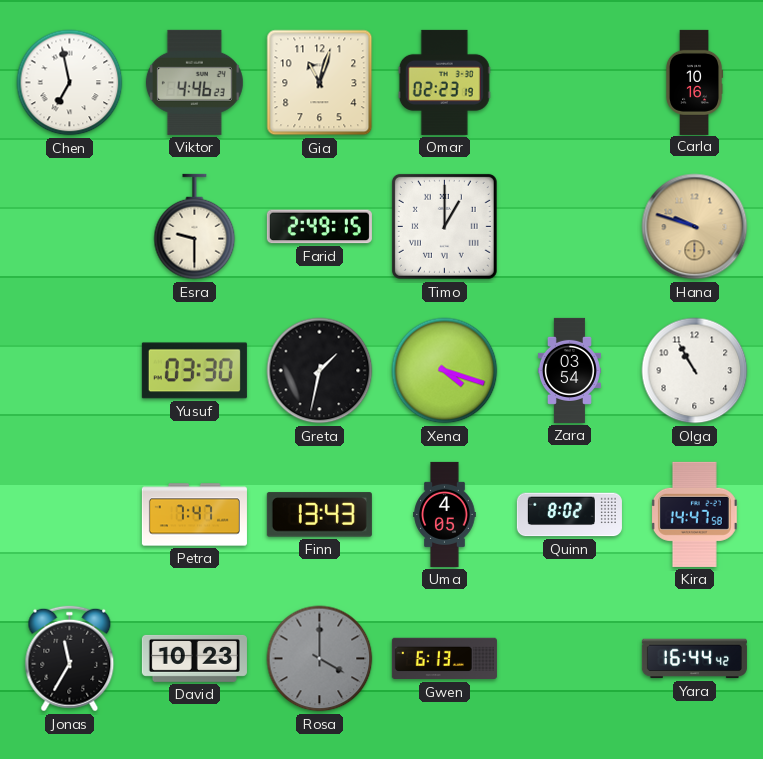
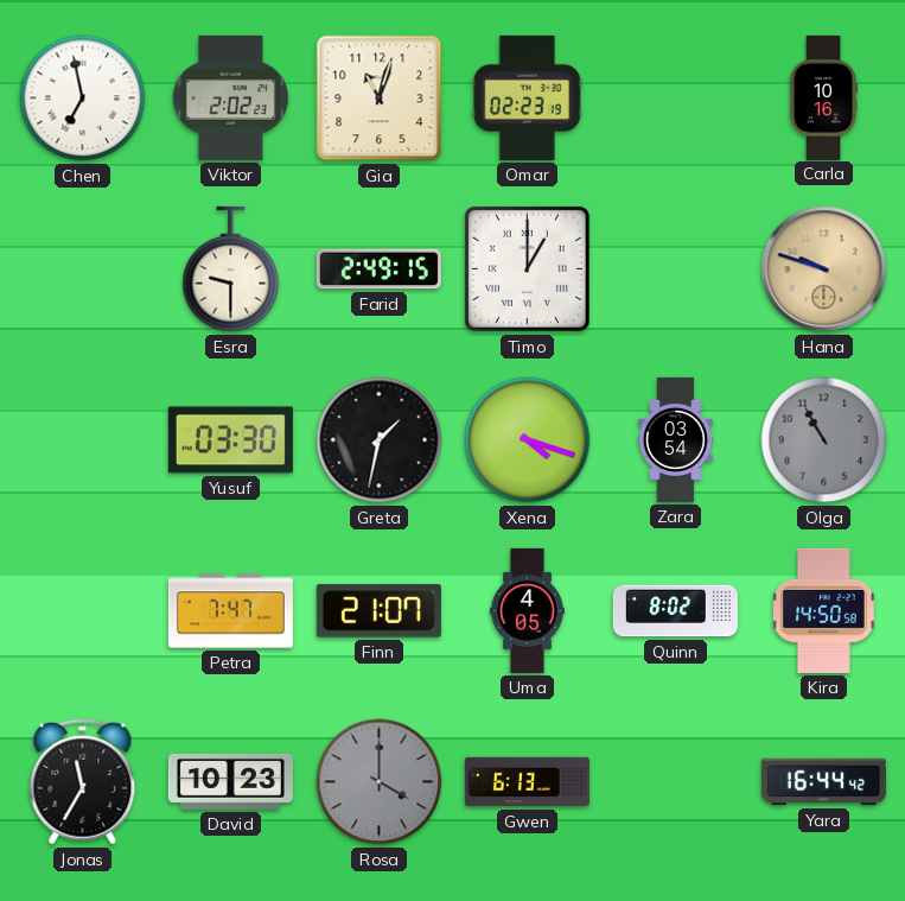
Viktor: 4:46 -> 2:02
Olga dial: white -> grey
Finn: 13:43 -> 21:07
Kira: 14:47 -> 14:50
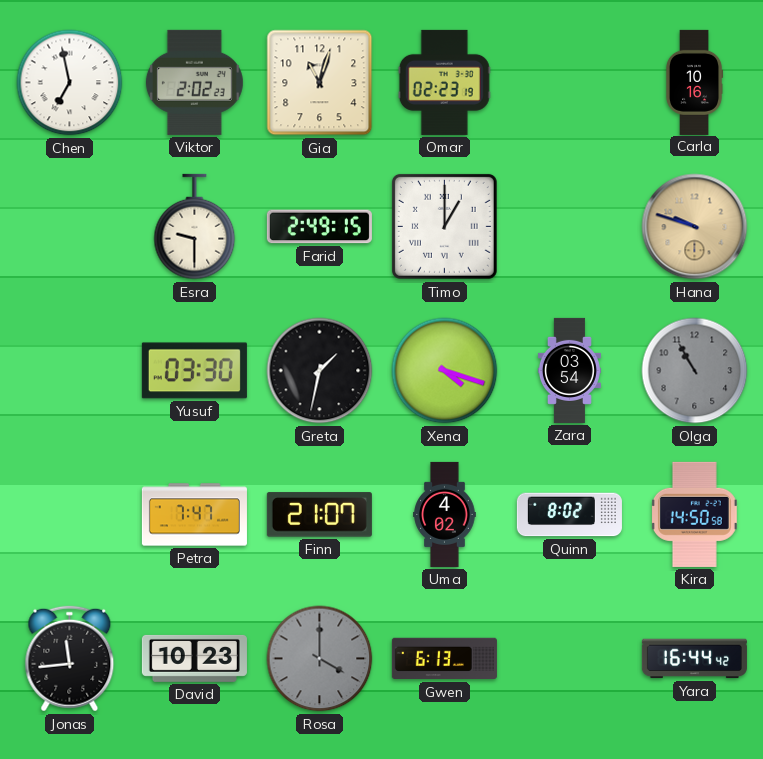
Uma: 4:05 -> 4:02
Jonas: 11:35 -> 11:44
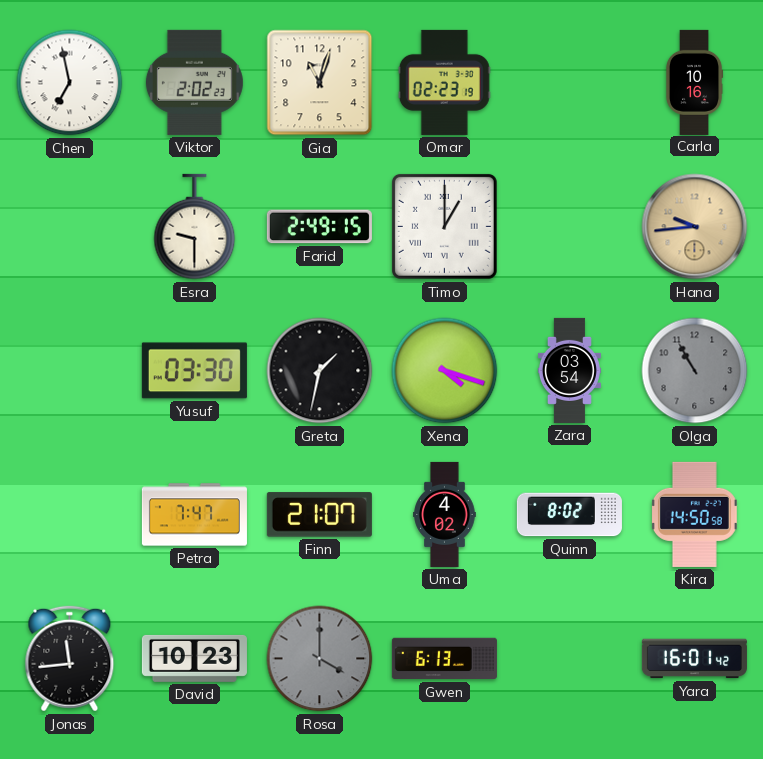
Hana: 9:48 -> 9:44
Yara: 16:44 -> 16:01
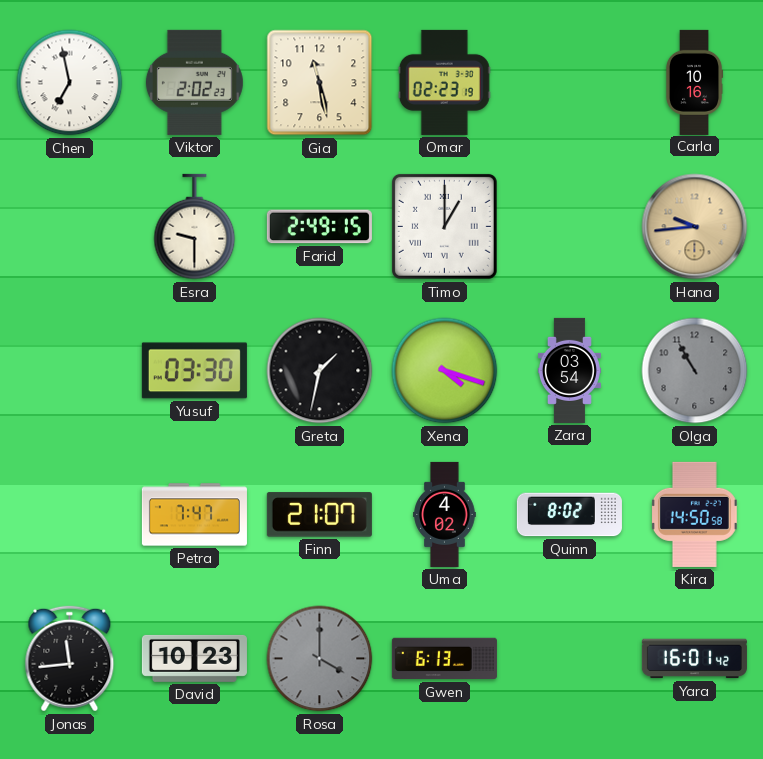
Gia: 11:03 -> 11:28
